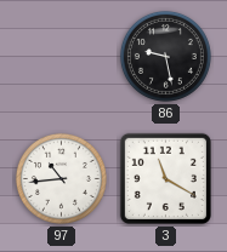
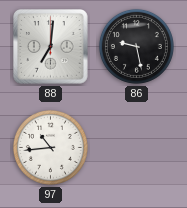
88: none -> 7:01
3: 11:20 -> none
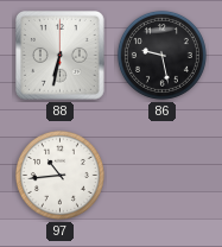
88: 7:01 -> 6:32
